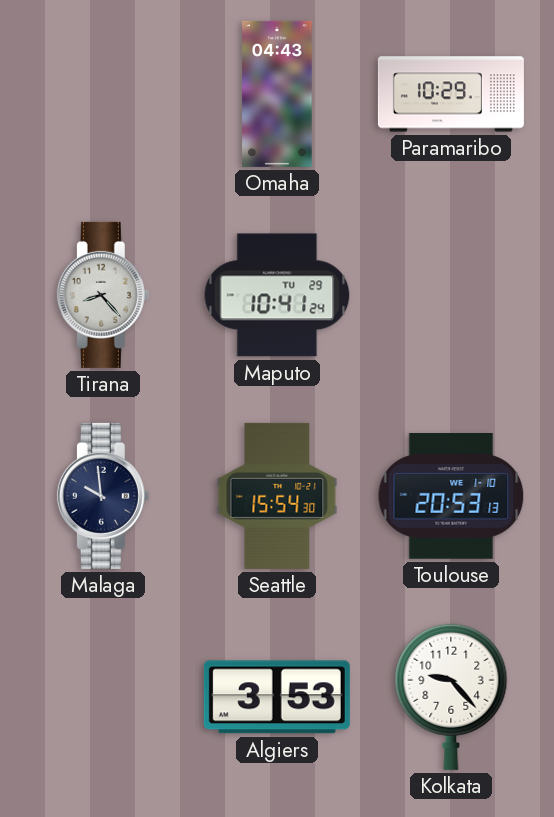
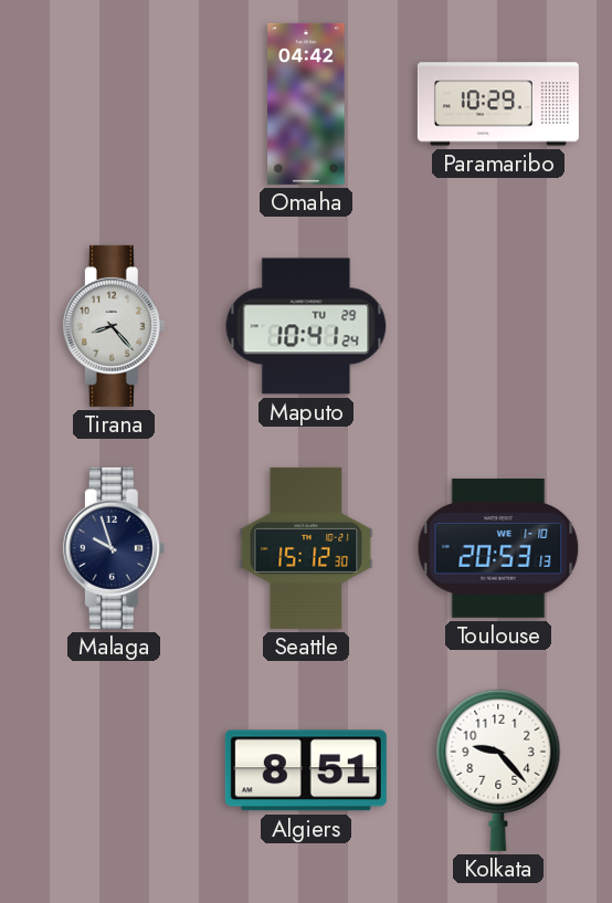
Omaha: 04:43 -> 04:42
Malaga: 9:59 -> 9:57
Seattle: 15:54 -> 15:12
Algiers: 3:53 -> 8:51
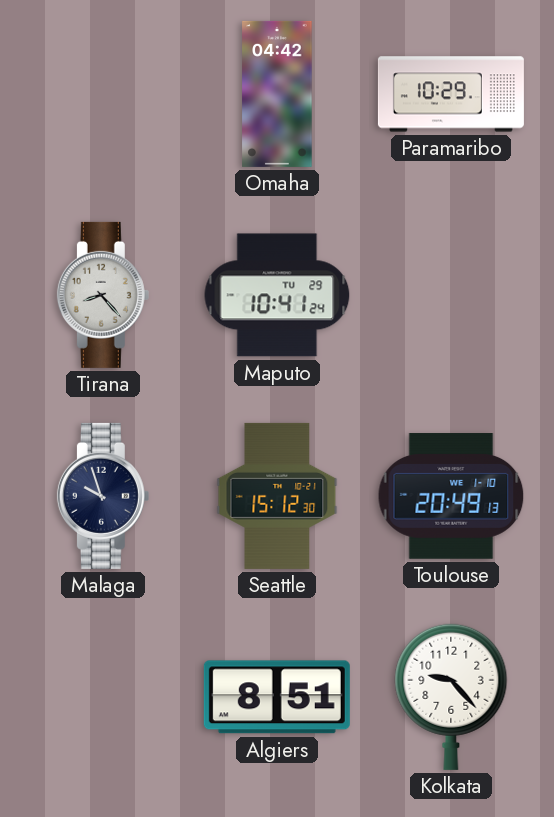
Toulouse: 20:53 -> 20:49
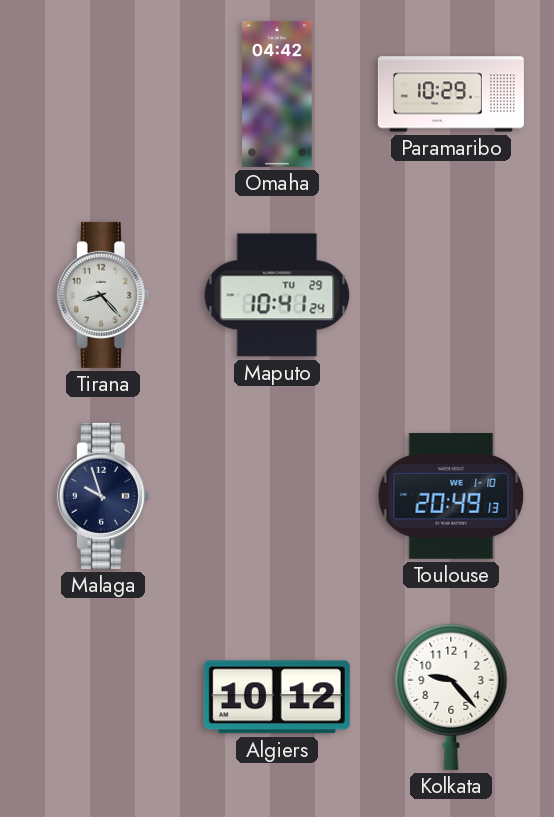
Seattle: 15:12 -> none
Algiers: 8:51 -> 10:12
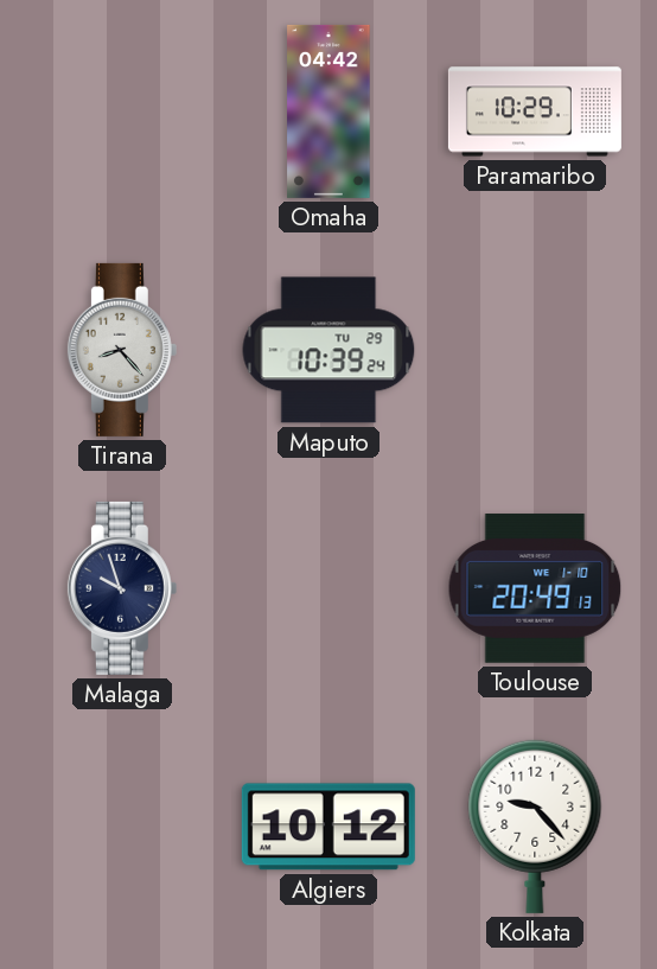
Maputo: 10:41 -> 10:39
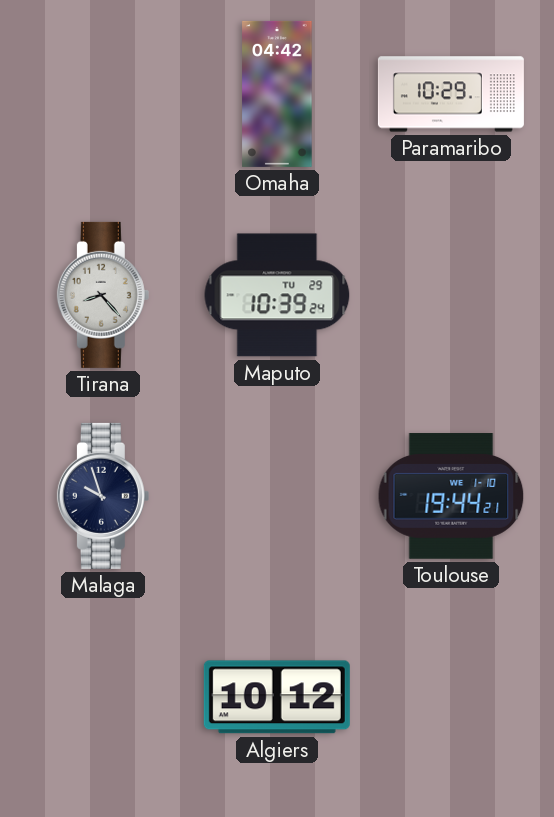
Toulouse: 20:49 -> 19:44
Kolkata: 9:23 -> none
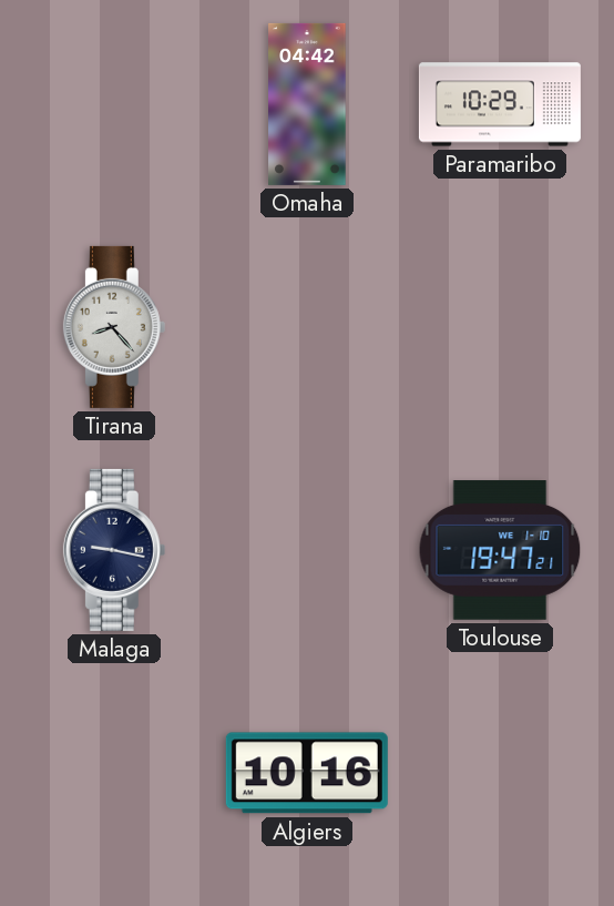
Maputo: 10:39 -> none
Malaga: 9:57 -> 9:17
Toulouse: 19:44 -> 19:47
Algiers: 10:12 -> 10:16
